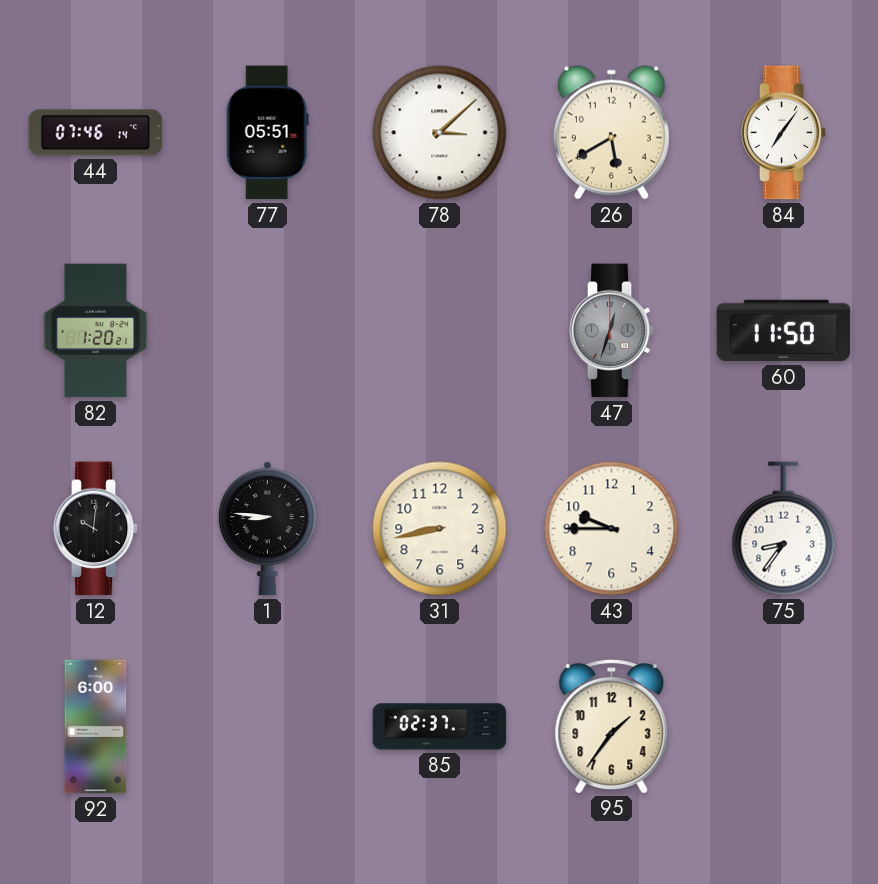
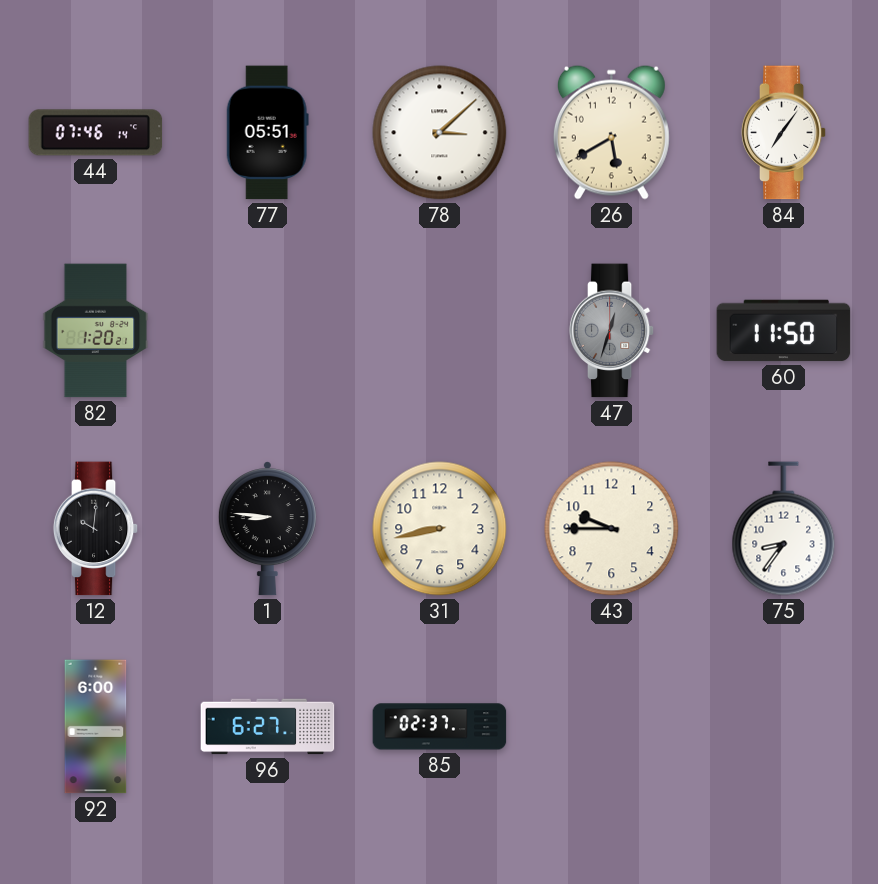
96: none -> 6:27
95: 1:36 -> none
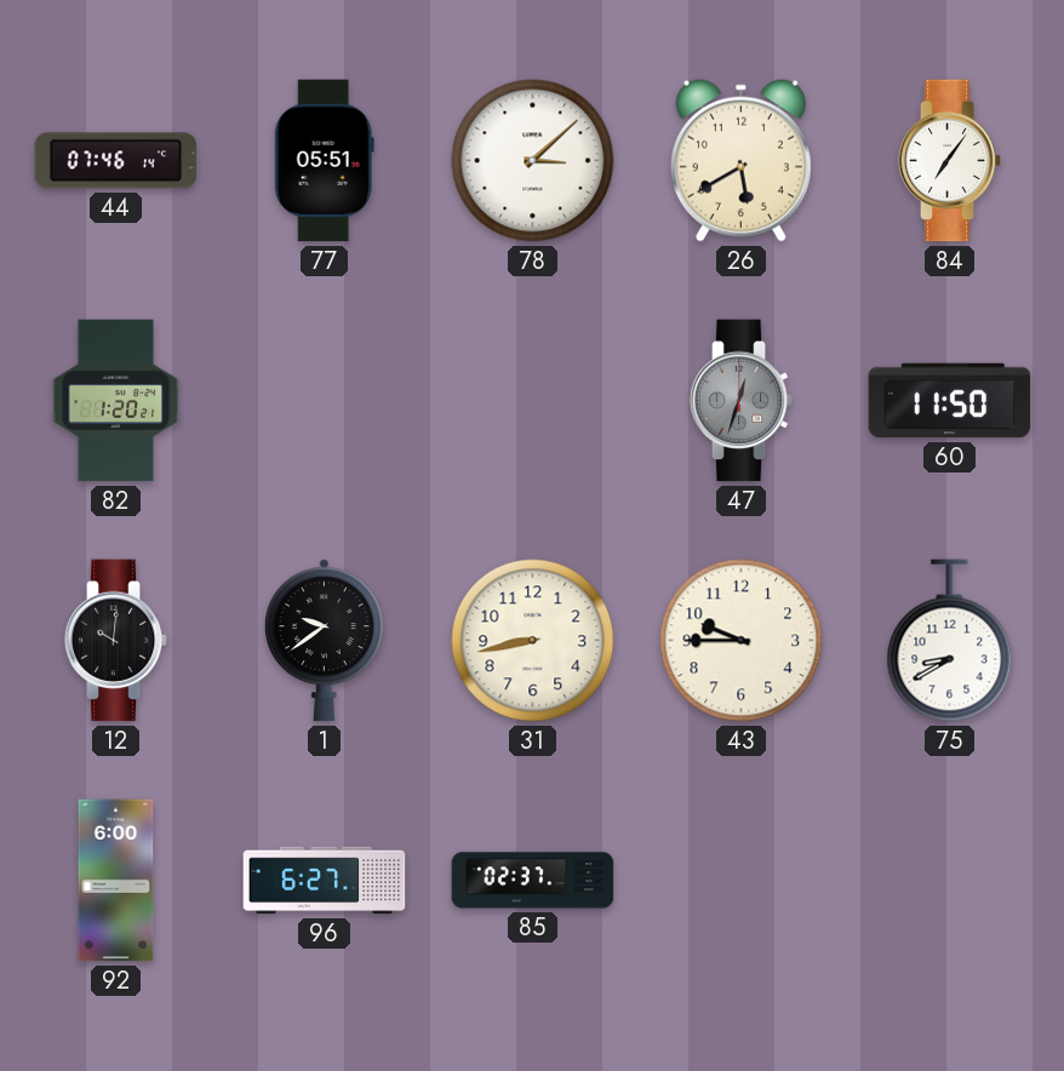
1: 8:46 -> 9:39
75: 8:36 -> 8:40
